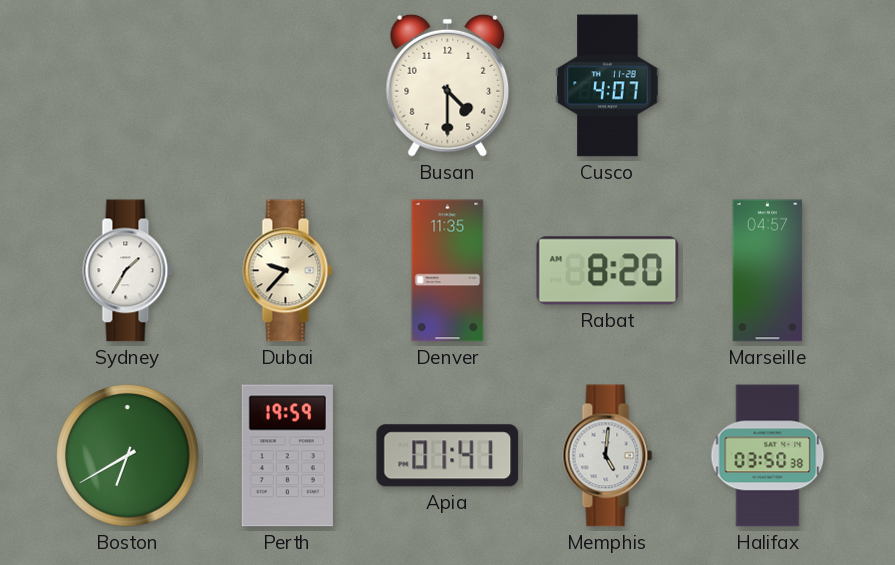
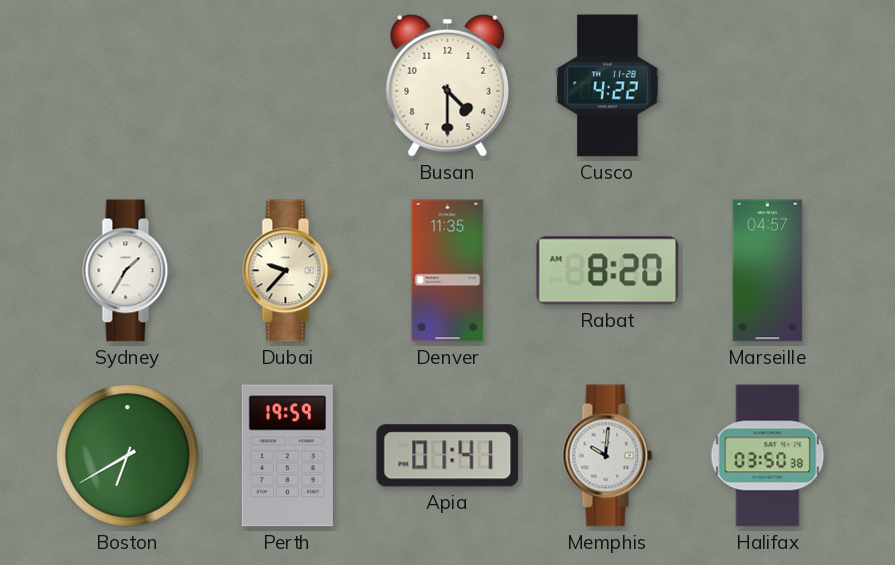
Cusco: 4:07 -> 4:22
Memphis: 5:01 -> 10:01
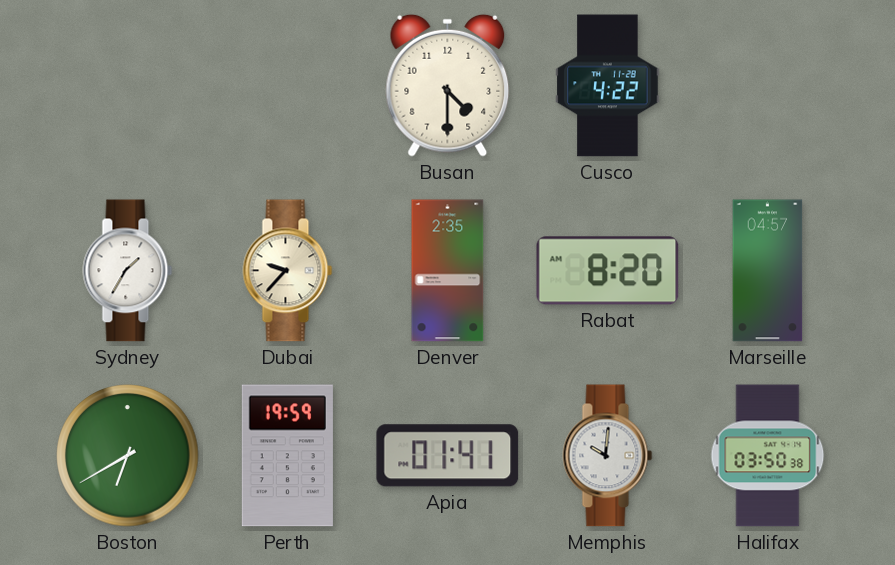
Denver: 11:35 -> 2:35
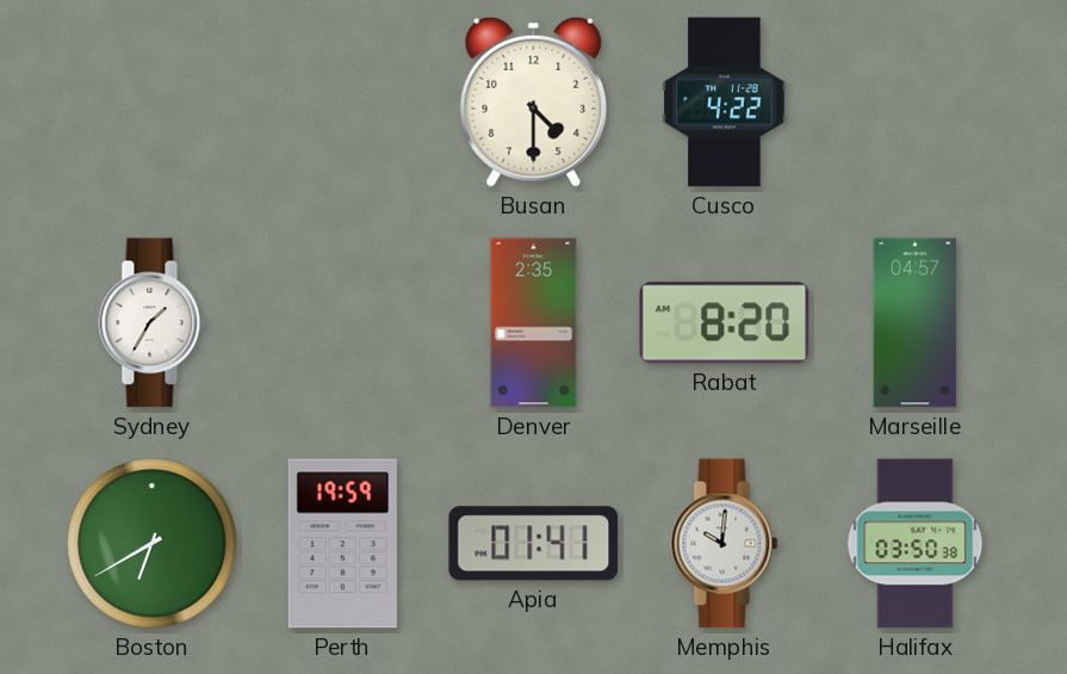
Dubai: 9:37 -> none
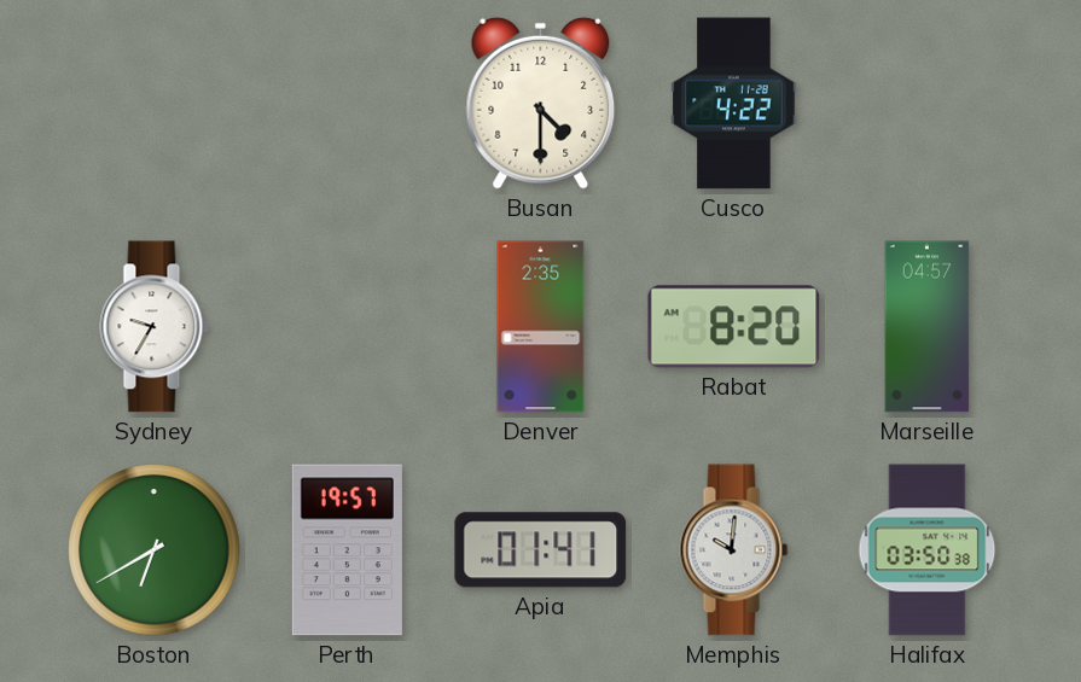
Sydney: 1:35 -> 9:35
Perth: 19:59 -> 19:57
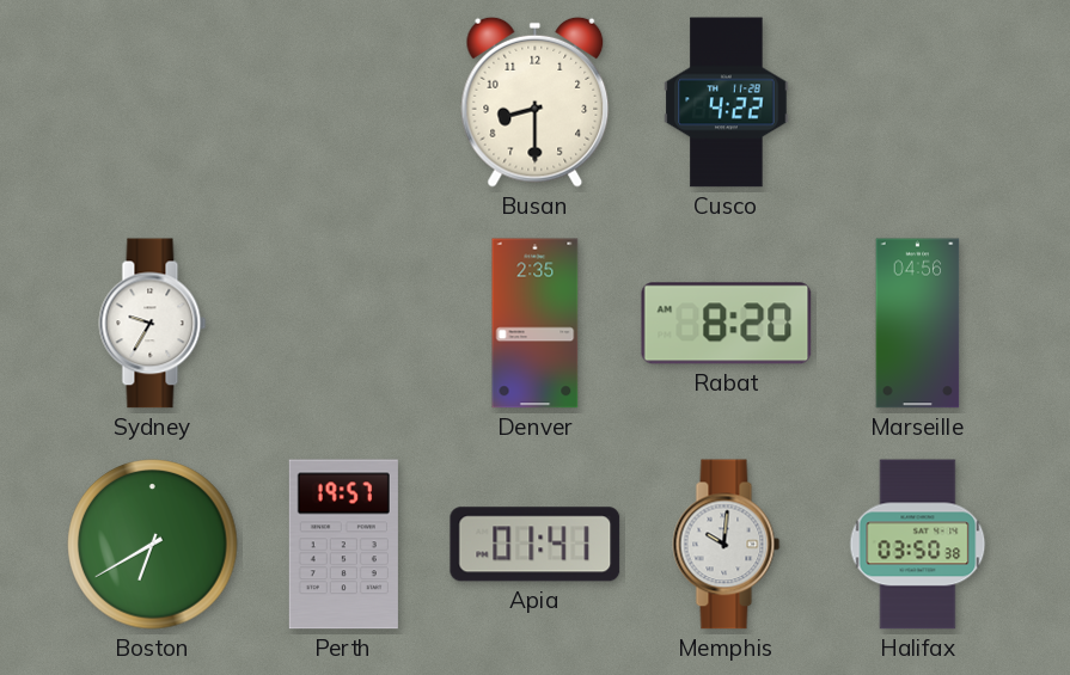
Busan: 4:30 -> 8:30
Marseille: 04:57 -> 04:56
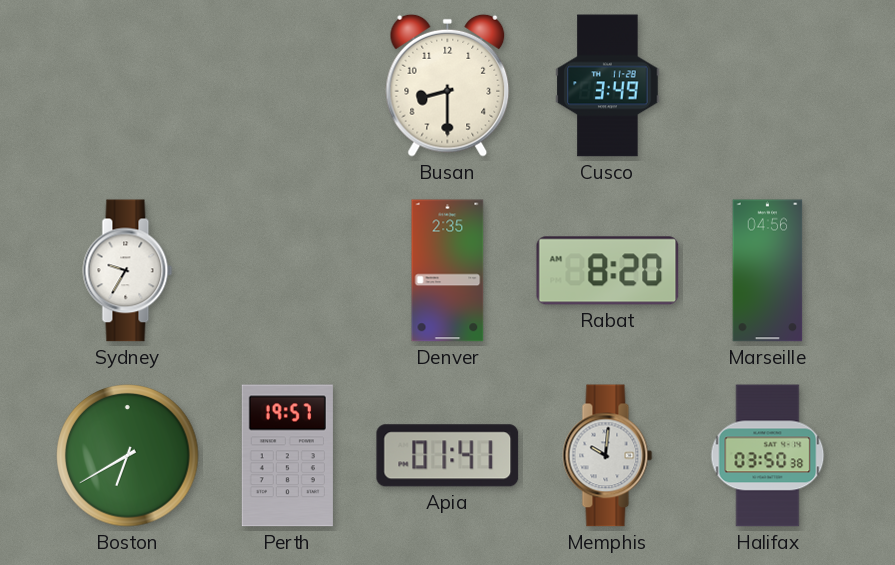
Cusco: 4:22 -> 3:49
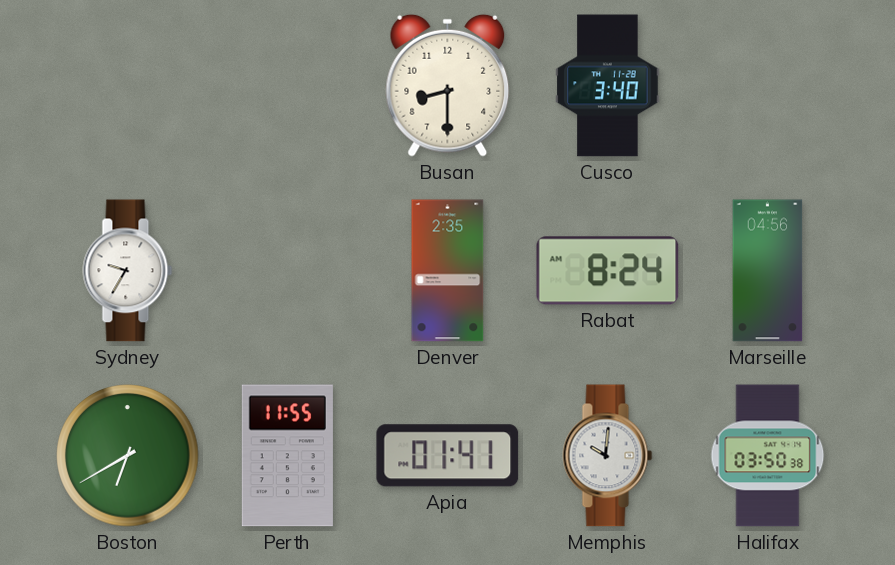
Cusco: 3:49 -> 3:40
Rabat: 8:20 -> 8:24
Perth: 19:57 -> 11:55
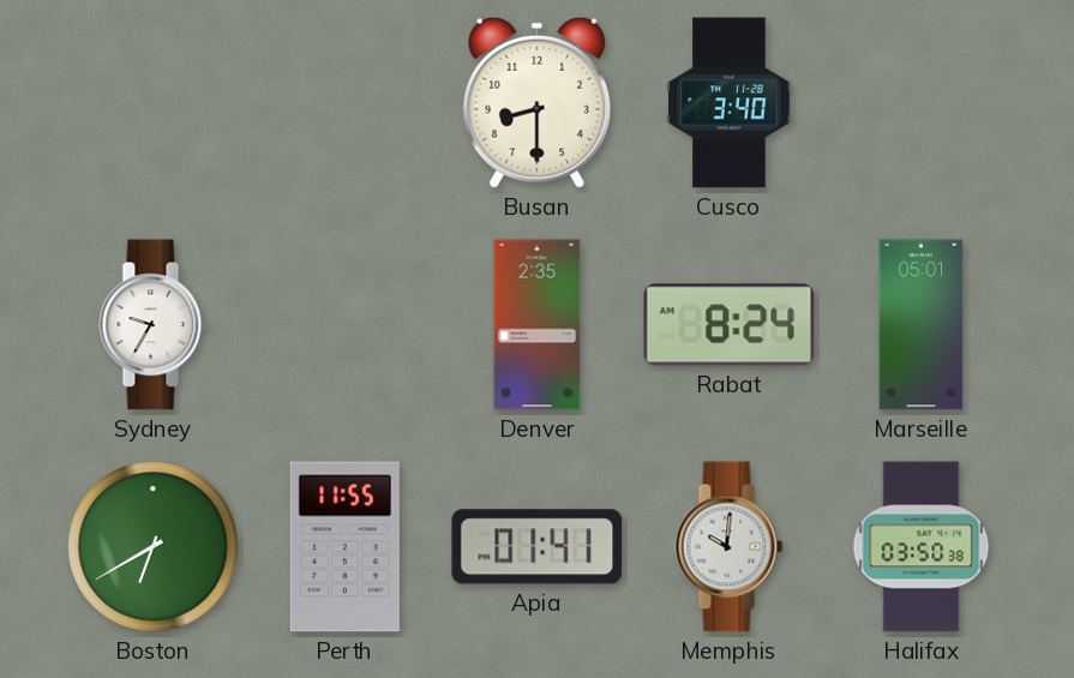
Marseille: 04:56 -> 05:01
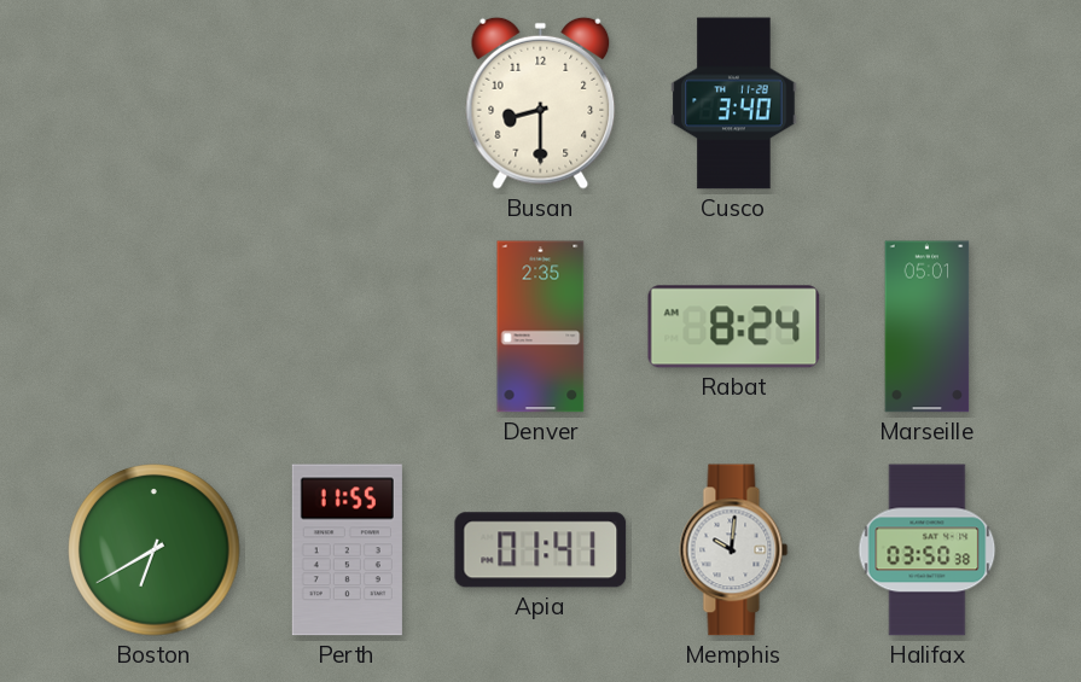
Sydney: 9:35 -> none
